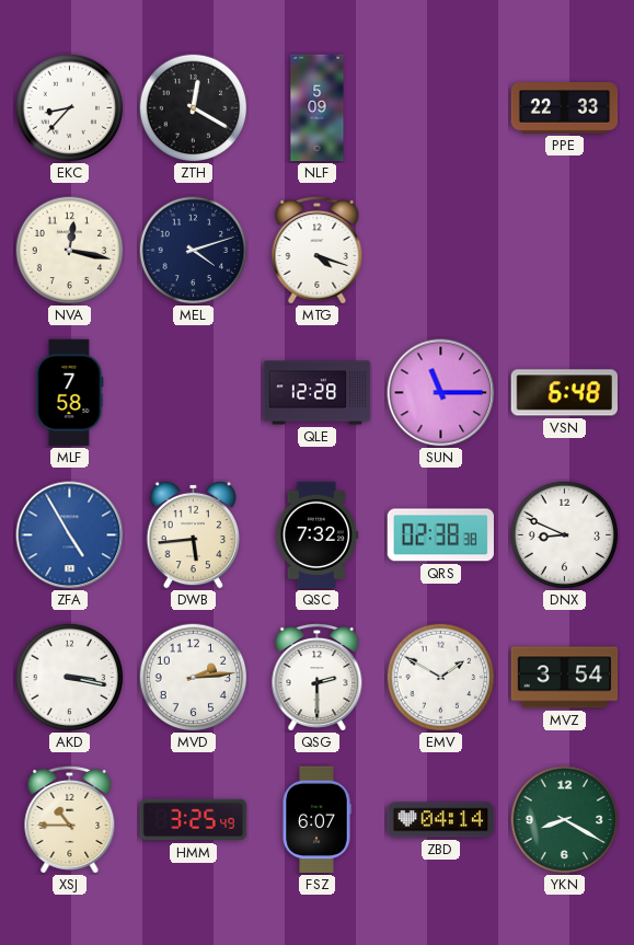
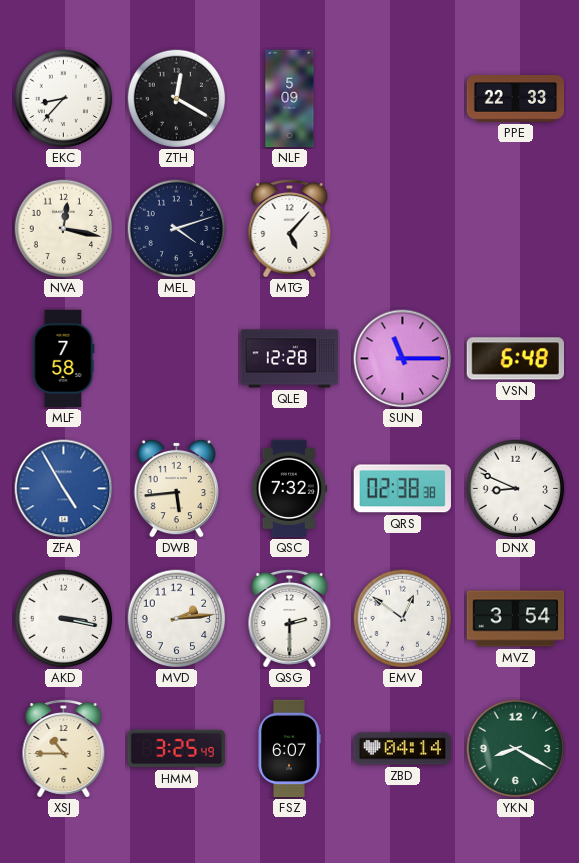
MTG: 4:18 -> 5:07
EMV: 1:50 -> 12:51
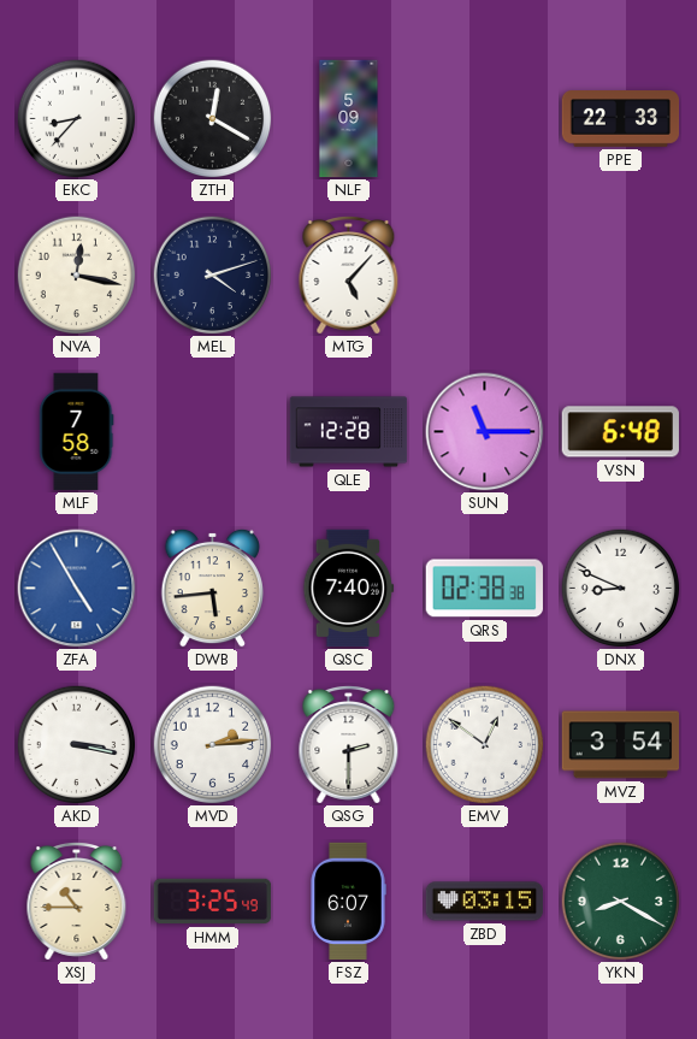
QSC: 7:32 -> 7:40
ZBD: 04:14 -> 03:15
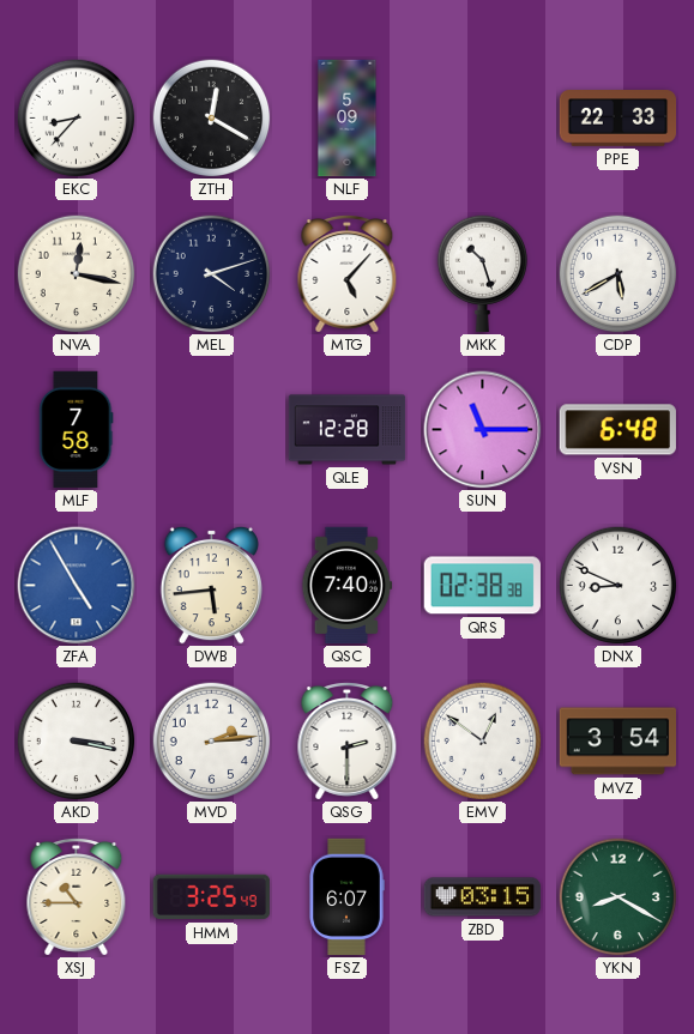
MKK: none -> 10:27
CDP: none -> 5:40
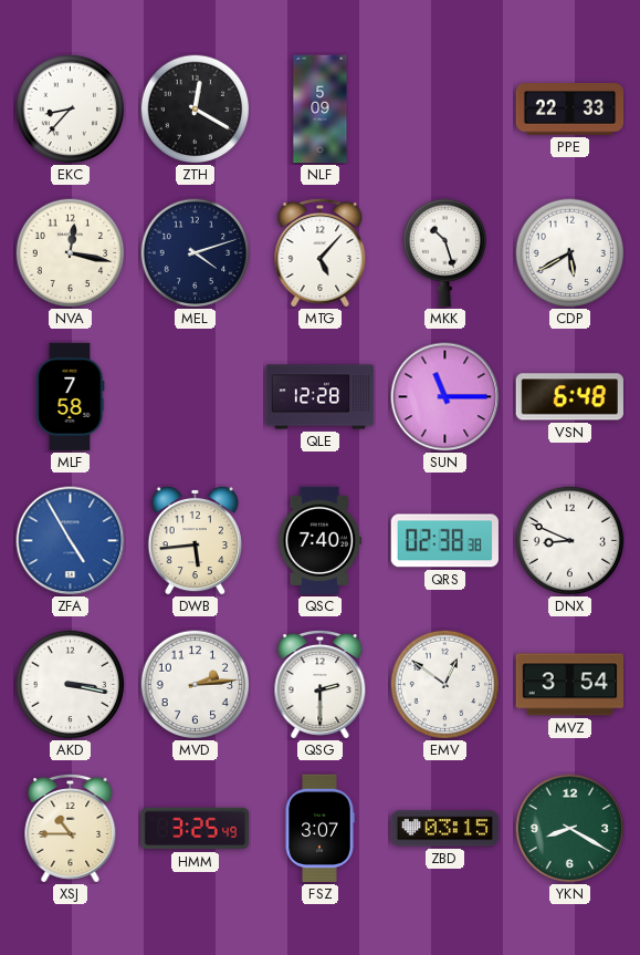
FSZ: 6:07 -> 3:07
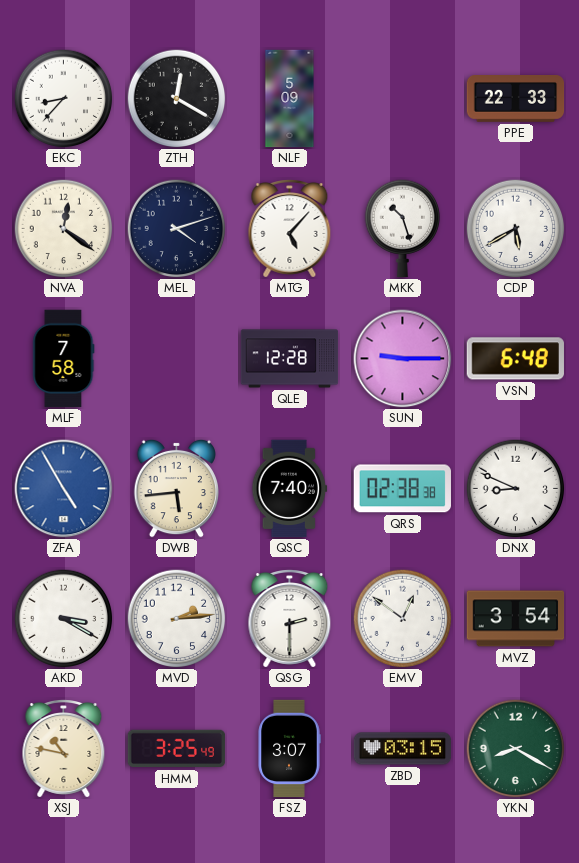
NVA: 12:17 -> 12:21
SUN: 11:15 -> 9:15
AKD: 3:17 -> 3:20
XSJ: 10:45 -> 10:47
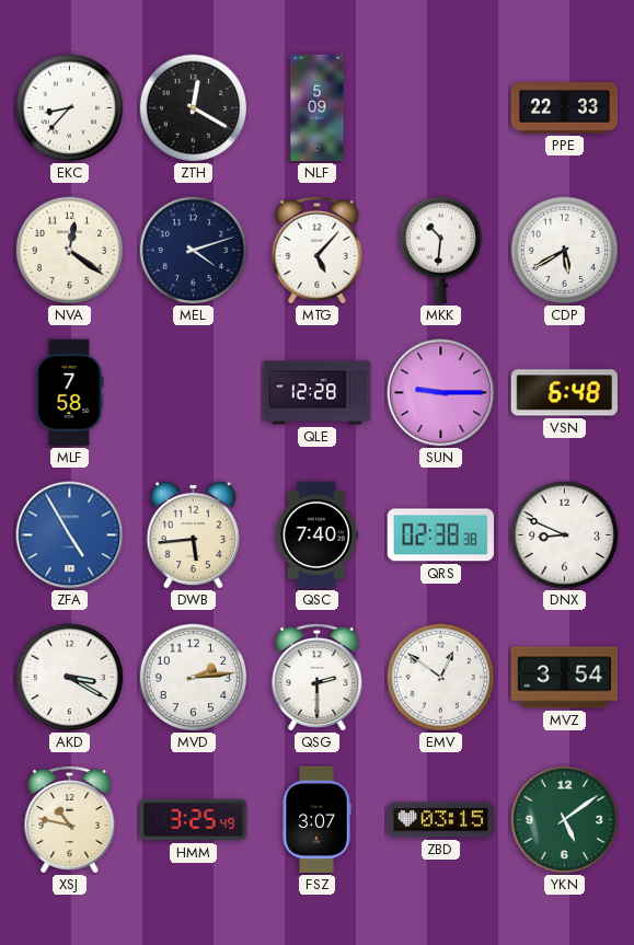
MKK: 10:27 -> 10:31
YKN: 8:20 -> 5:09
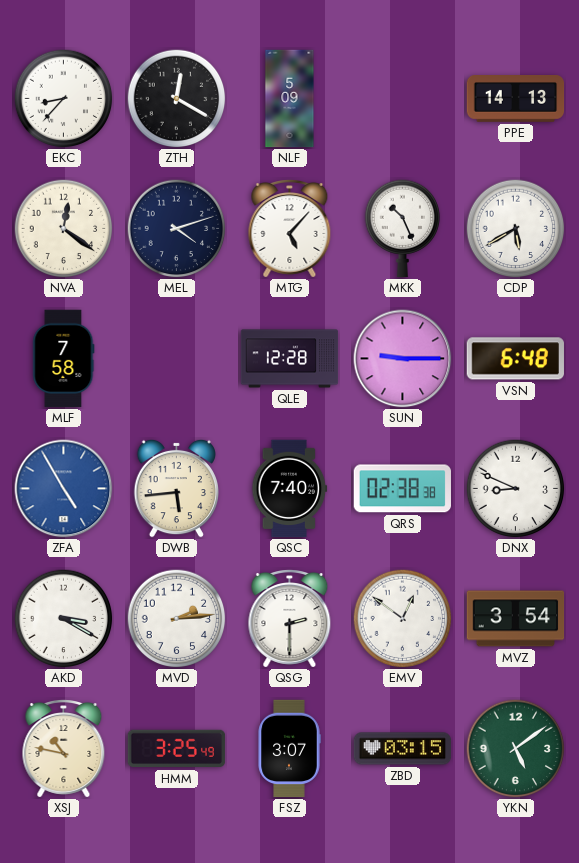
PPE: 22:33 -> 14:13
MKK: 10:31 -> 10:26
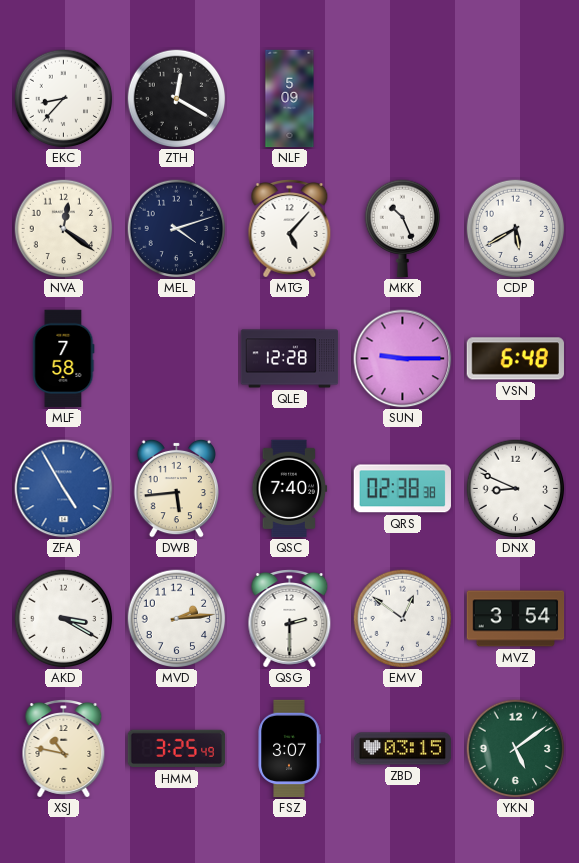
PPE: 14:13 -> none
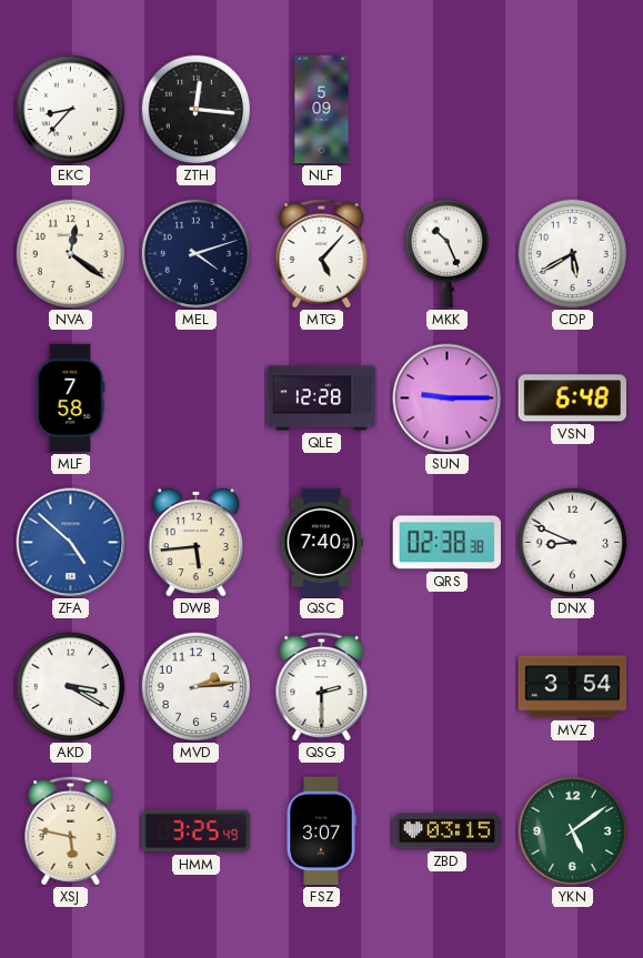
ZTH: 12:20 -> 12:16
ZFA: 4:55 -> 4:52
EMV: 12:51 -> none
XSJ: 10:47 -> 5:47
